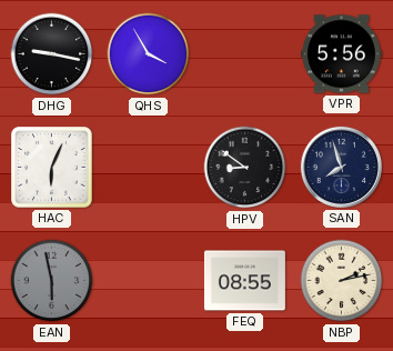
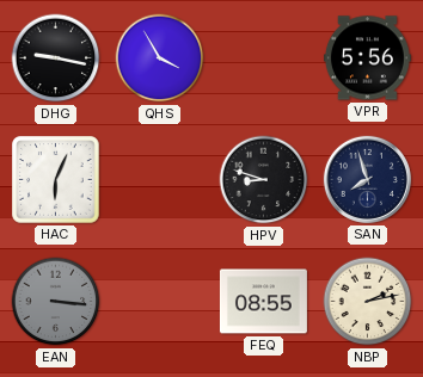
HPV: 8:51 -> 8:48
EAN: 5:58 -> 3:16
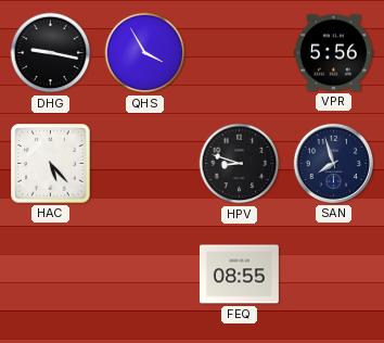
HAC: 6:04 -> 5:23
EAN: 3:16 -> none
NBP: 2:13 -> none
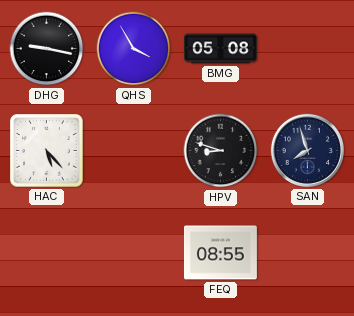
BMG: none -> 05:08
VPR: 5:56 -> none
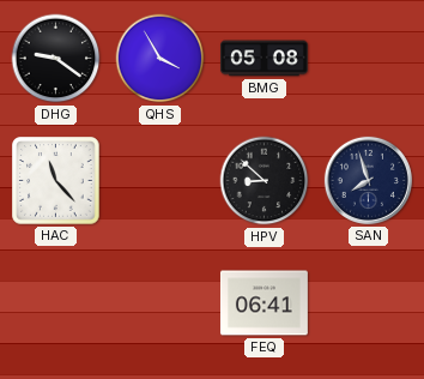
DHG: 9:17 -> 9:21
HAC: 5:23 -> 11:23
HPV: 8:48 -> 8:52
FEQ: 08:55 -> 06:41
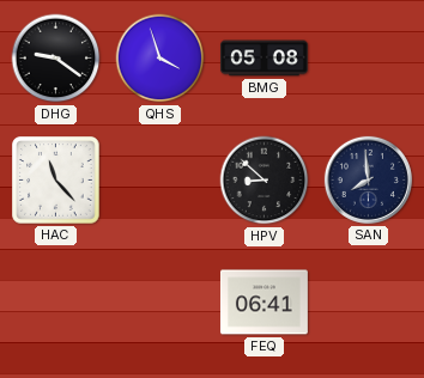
QHS: 3:55 -> 3:57
SAN: 7:57 -> 7:59
